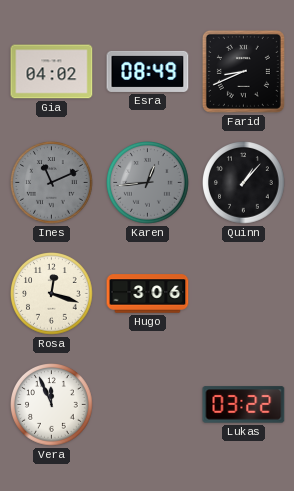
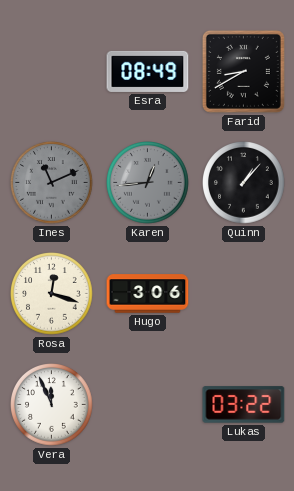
Gia: 04:02 -> none
Farid: 8:41 -> 8:40
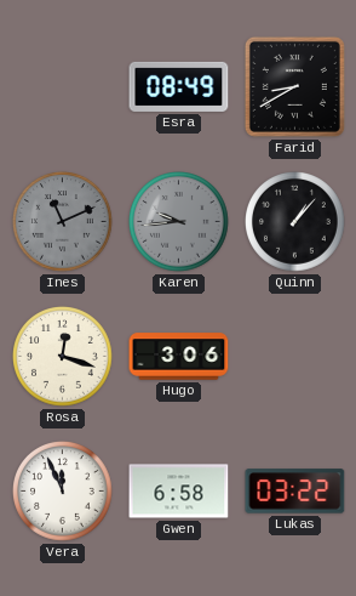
Karen: 12:44 -> 9:44
Gwen: none -> 6:58
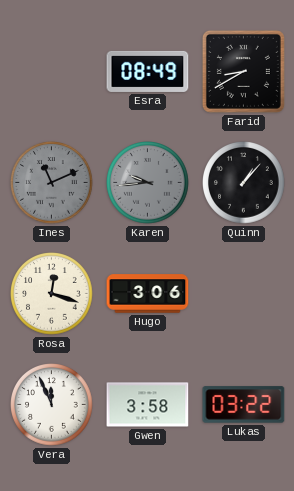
Gwen: 6:58 -> 3:58
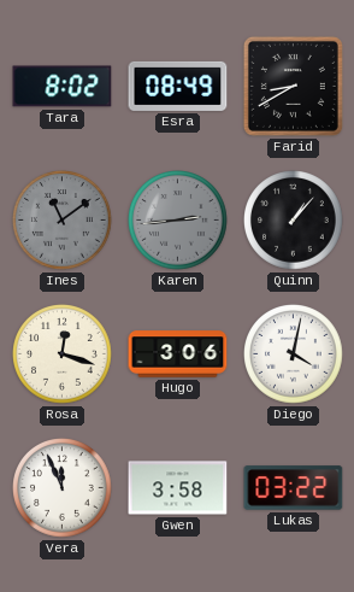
Tara: none -> 8:02
Ines: 11:11 -> 11:09
Karen: 9:44 -> 2:44
Diego: none -> 4:02
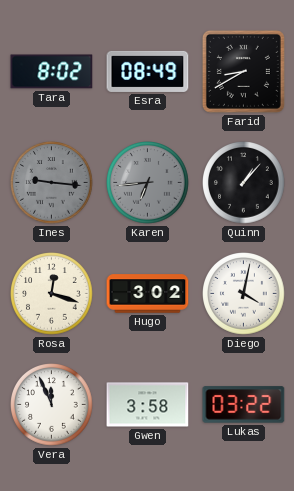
Ines: 11:09 -> 9:16
Karen: 2:44 -> 6:44
Hugo: 3:06 -> 3:02
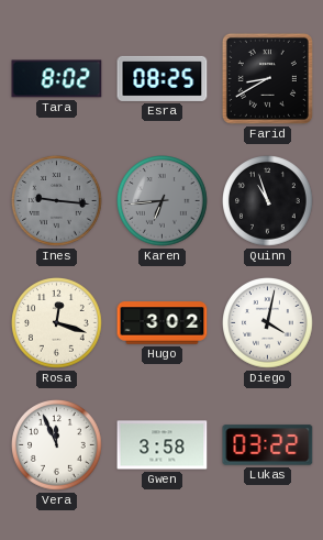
Esra: 08:49 -> 08:25
Quinn: 1:07 -> 10:57
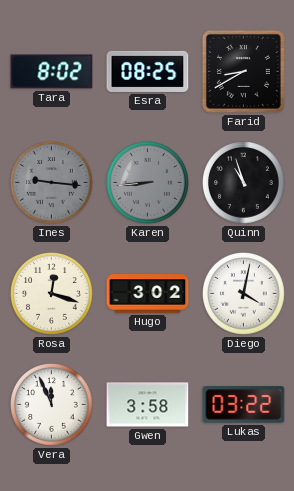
Karen: 6:44 -> 8:44
